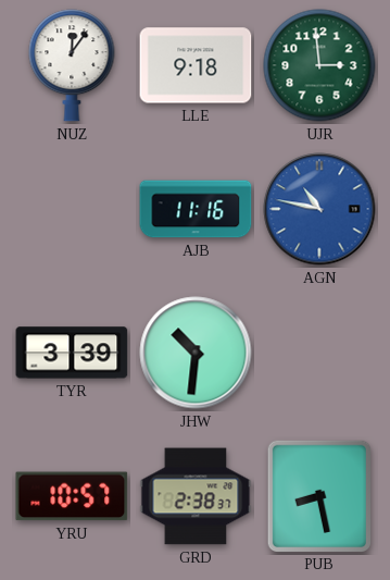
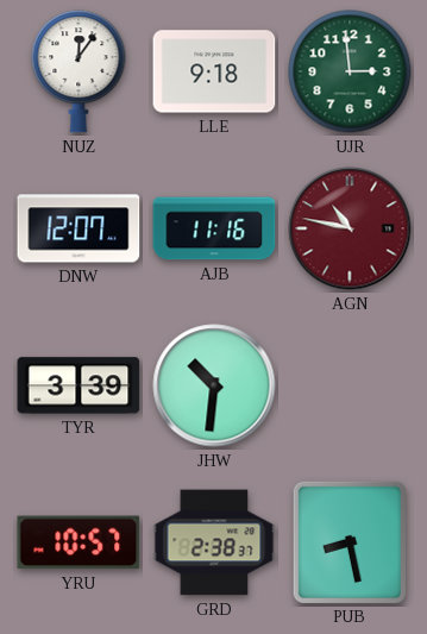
DNW: none -> 12:07
AGN dial: blue -> burgundy
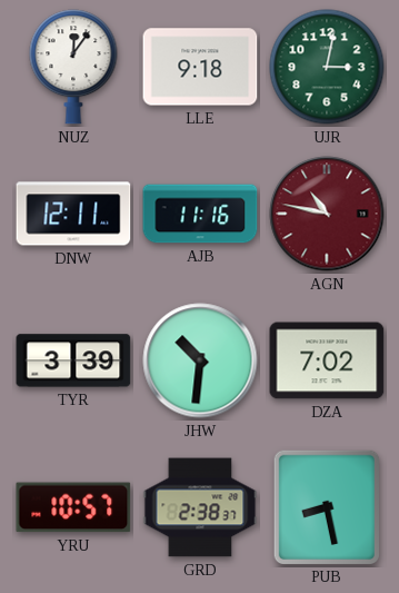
UJR: 2:59 -> 3:02
DNW: 12:07 -> 12:11
DZA: none -> 7:02
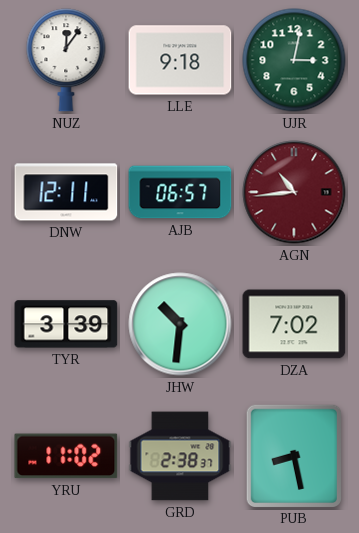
AJB: 11:16 -> 06:57
AGN: 10:47 -> 10:44
YRU: 10:57 -> 11:02
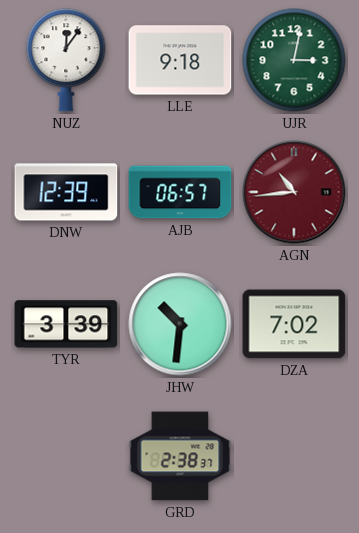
DNW: 12:11 -> 12:39
YRU: 11:02 -> none
PUB: 8:28 -> none
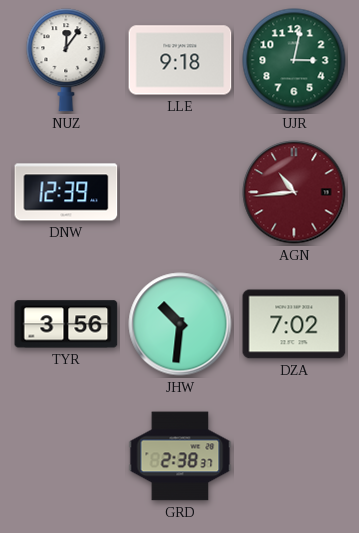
AJB: 06:57 -> none
TYR: 3:39 -> 3:56
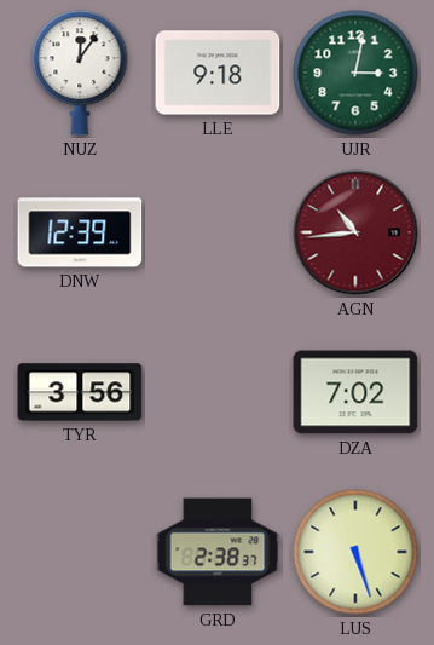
JHW: 10:31 -> none
LUS: none -> 5:27
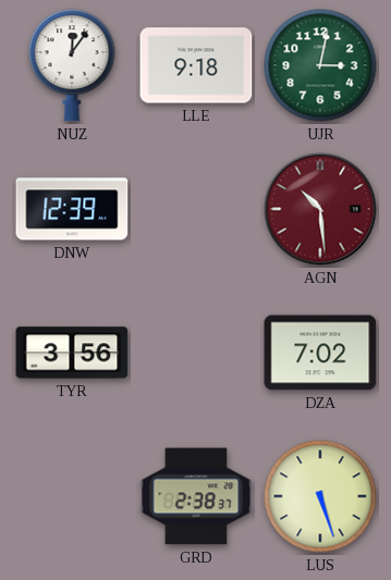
AGN: 10:44 -> 10:29
